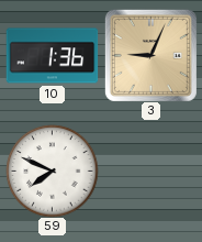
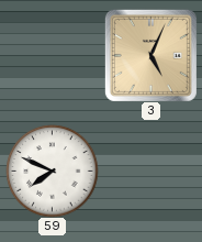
10: 1:36 -> none
3: 9:04 -> 5:04
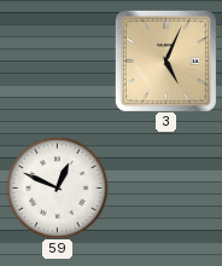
59: 7:49 -> 12:49
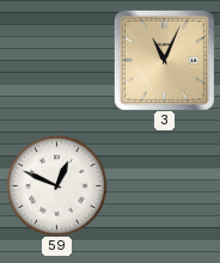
3: 5:04 -> 11:04
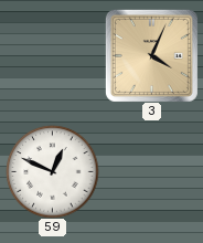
3: 11:04 -> 4:04
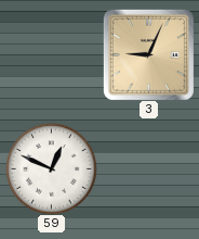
3: 4:04 -> 9:04
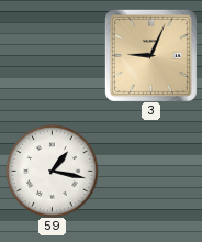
59: 12:49 -> 1:17
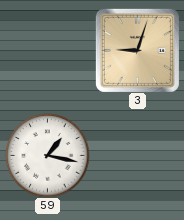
3: 9:04 -> 9:03
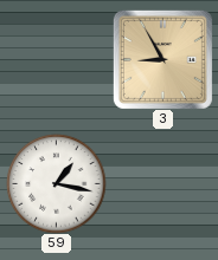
3: 9:03 -> 8:55
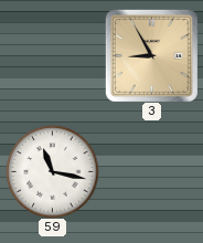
59: 1:17 -> 11:17
